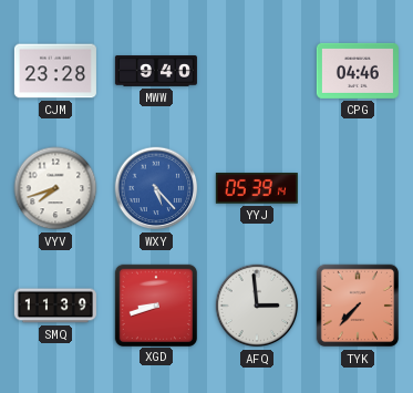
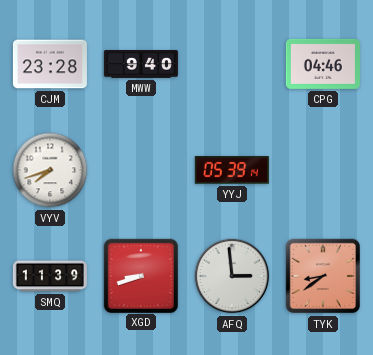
WXY: 5:23 -> none
TYK: 7:37 -> 8:39
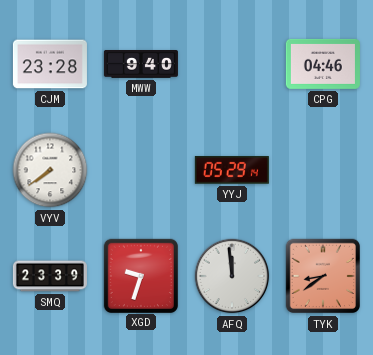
VYV: 7:42 -> 7:39
YYJ: 05:39 -> 05:29
SMQ: 11:39 -> 23:39
XGD: 8:42 -> 9:33
AFQ: 2:59 -> 11:59
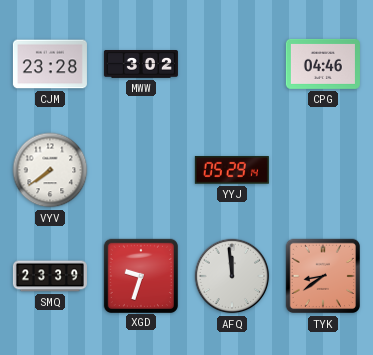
MWW: 9:40 -> 3:02
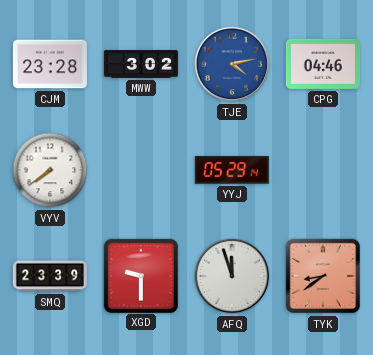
TJE: none -> 4:13
XGD: 9:33 -> 9:30
AFQ: 11:59 -> 11:57
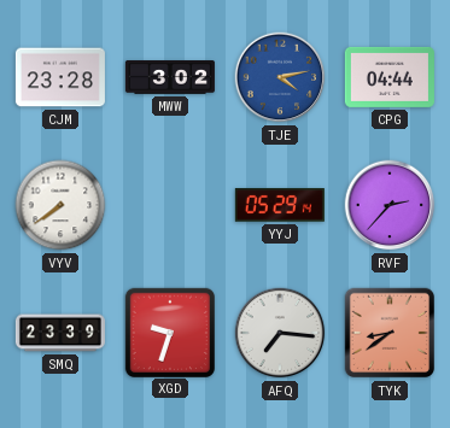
CPG: 04:46 -> 04:44
RVF: none -> 2:37
XGD: 9:30 -> 9:33
AFQ: 11:57 -> 7:16
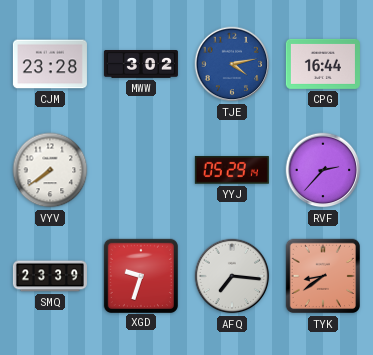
CPG: 04:44 -> 16:44
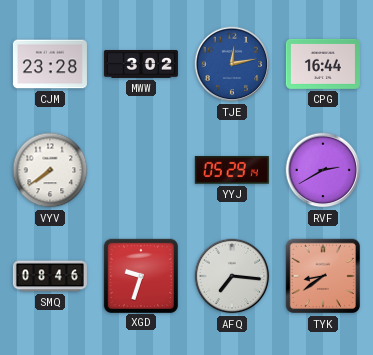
TJE: 4:13 -> 12:13
RVF: 2:37 -> 2:40
SMQ: 23:39 -> 08:46
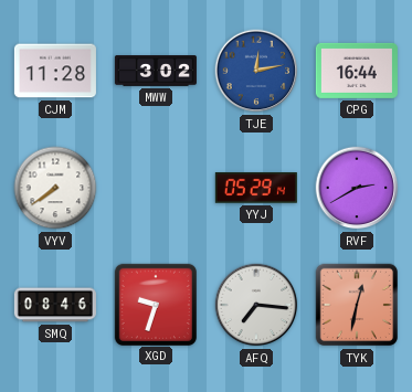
CJM: 23:28 -> 11:28
TYK: 8:39 -> 12:32
